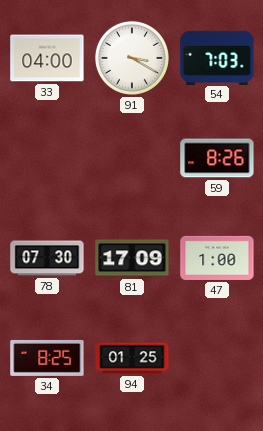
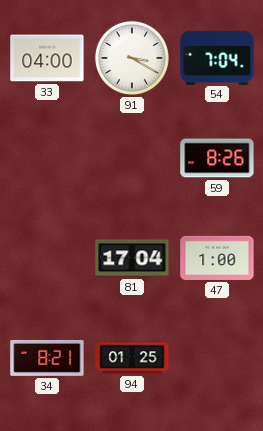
54: 7:03 -> 7:04
78: 07:30 -> none
81: 17:09 -> 17:04
34: 8:25 -> 8:21
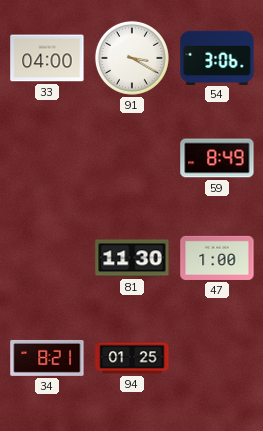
54: 7:04 -> 3:06
59: 8:26 -> 8:49
81: 17:04 -> 11:30
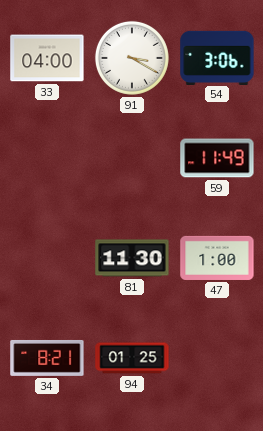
59: 8:49 -> 11:49
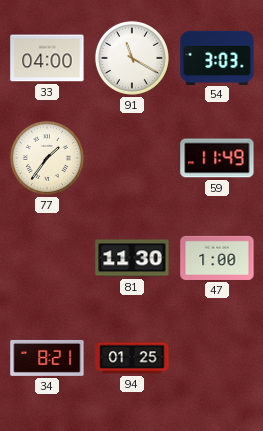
91: 3:20 -> 11:20
54: 3:06 -> 3:03
77: none -> 1:36
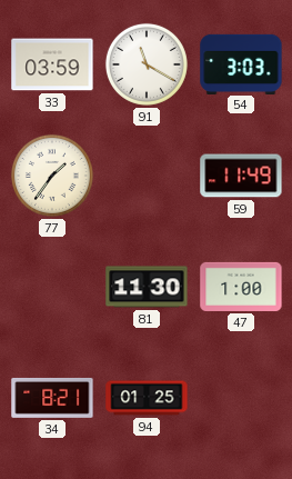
33: 04:00 -> 03:59
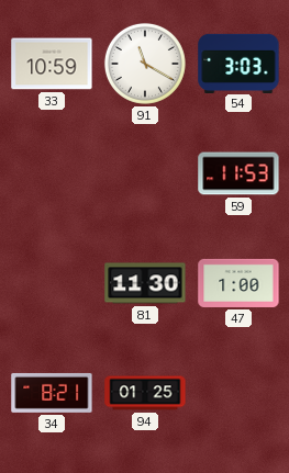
33: 03:59 -> 10:59
77: 1:36 -> none
59: 11:49 -> 11:53
